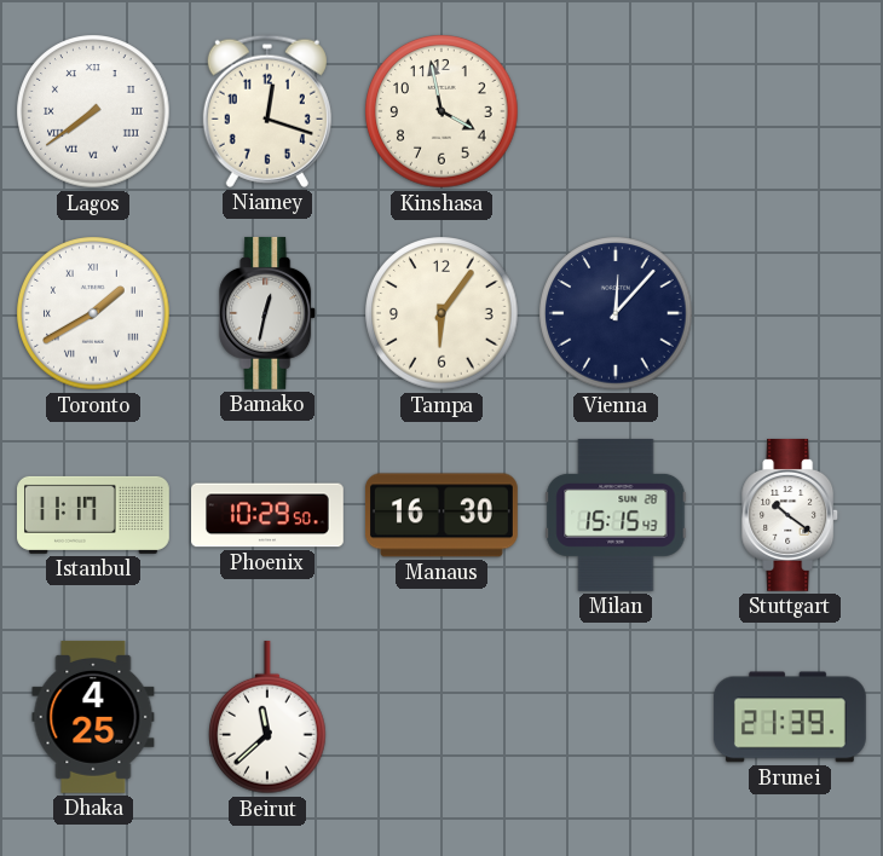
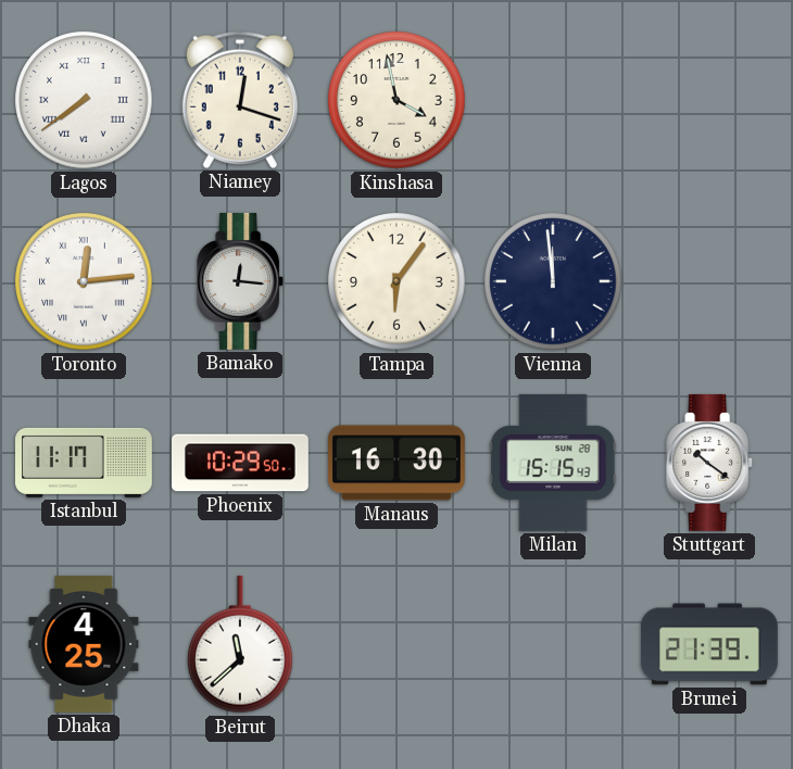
Toronto: 1:40 -> 12:14
Bamako: 12:32 -> 12:16
Vienna: 12:07 -> 11:59
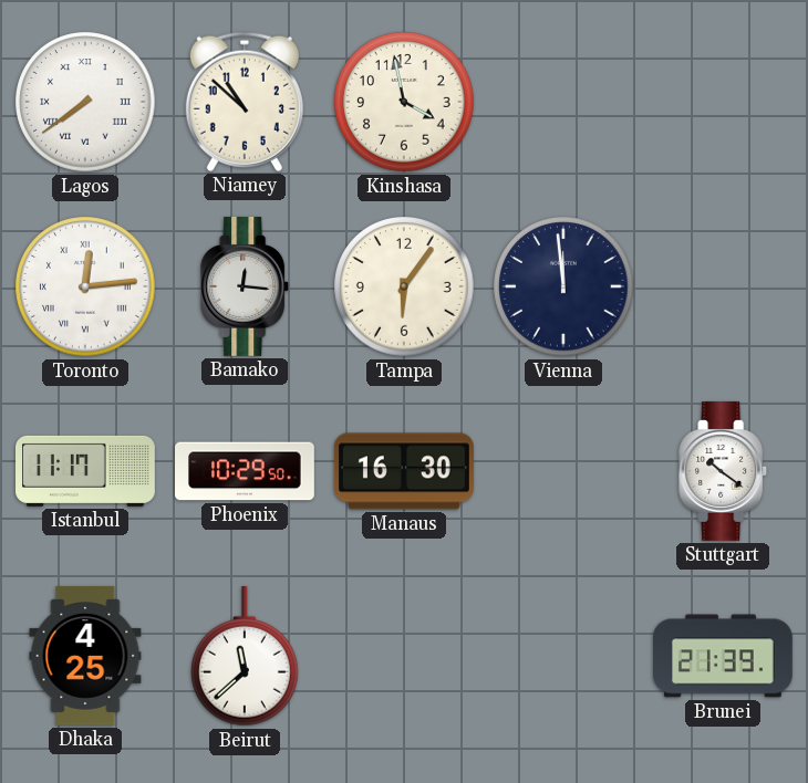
Niamey: 12:18 -> 10:52
Milan: 15:15 -> none
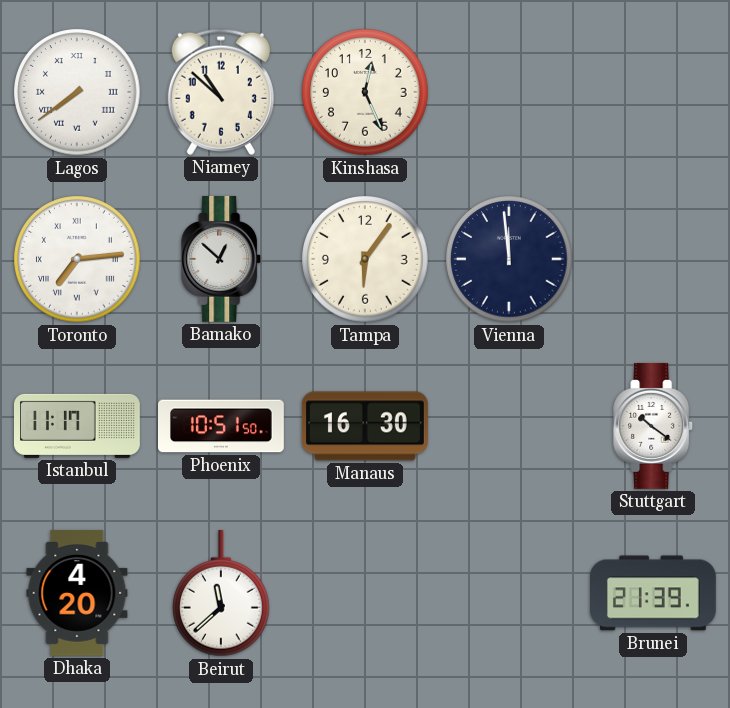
Kinshasa: 3:58 -> 12:26
Toronto: 12:14 -> 7:14
Bamako: 12:16 -> 12:52
Phoenix: 10:29 -> 10:51
Dhaka: 4:25 -> 4:20
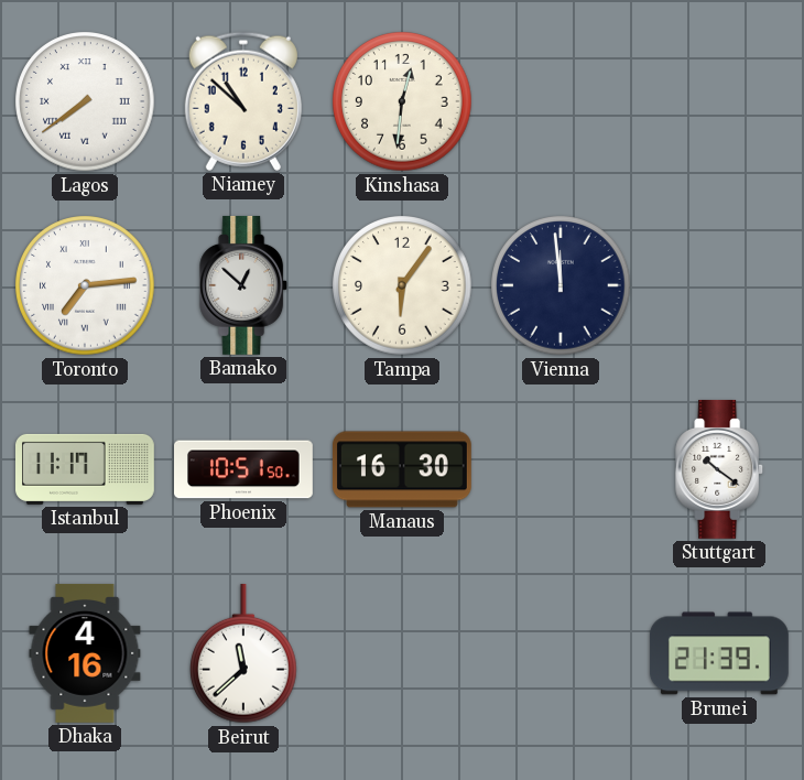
Kinshasa: 12:26 -> 12:31
Dhaka: 4:20 -> 4:16
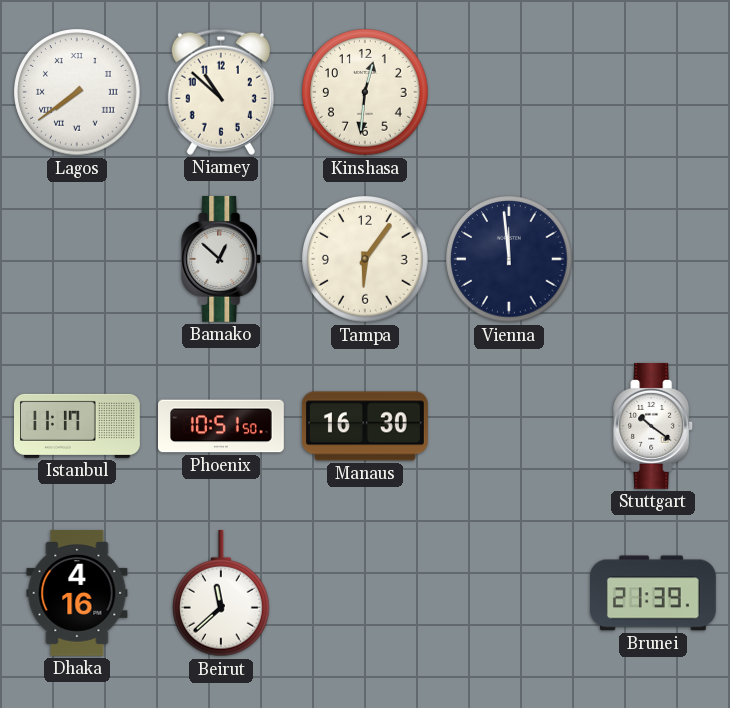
Toronto: 7:14 -> none
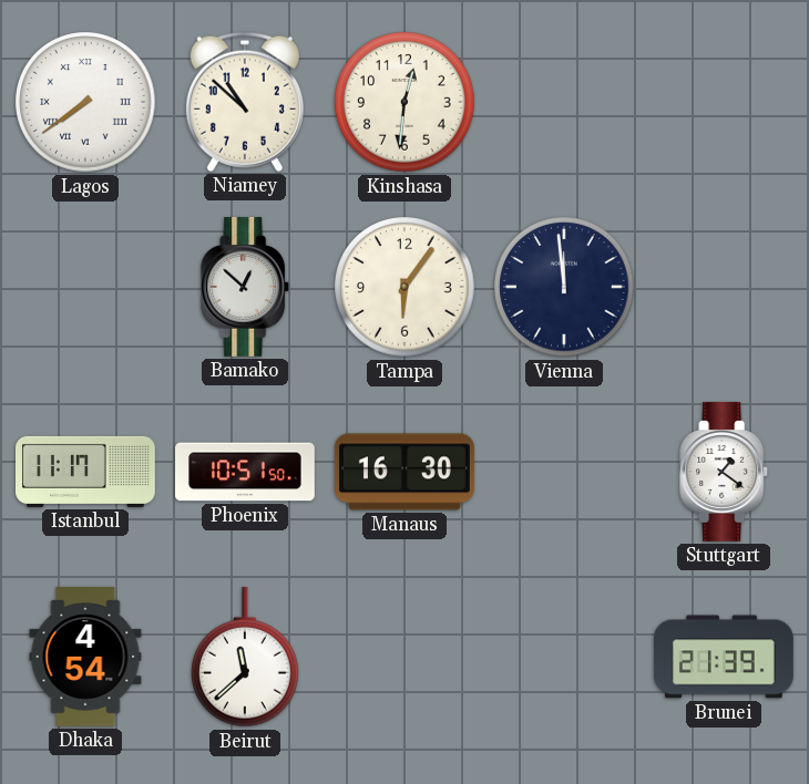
Stuttgart: 10:21 -> 1:21
Dhaka: 4:16 -> 4:54
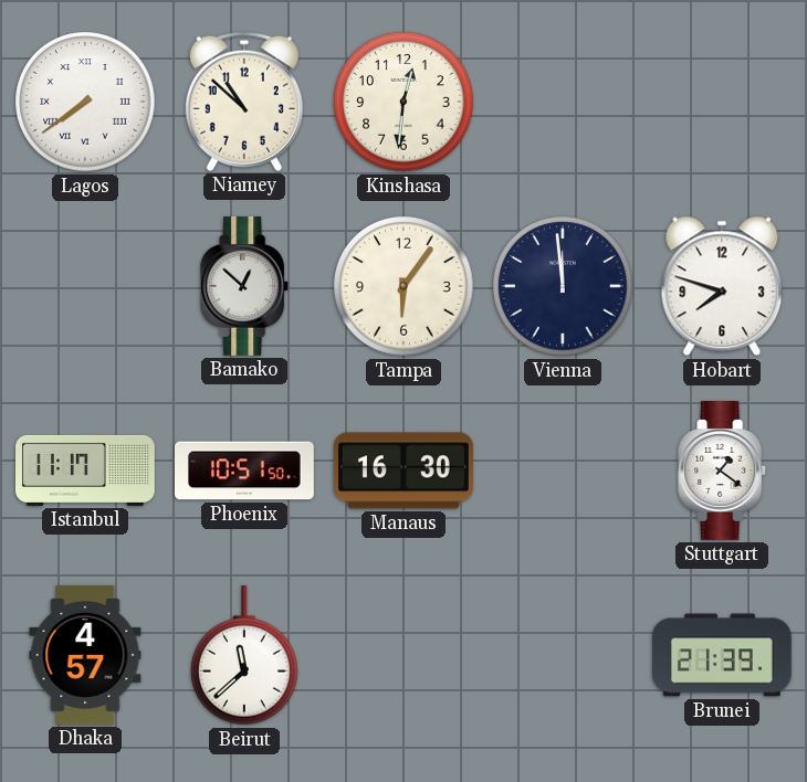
Hobart: none -> 7:48
Dhaka: 4:54 -> 4:57
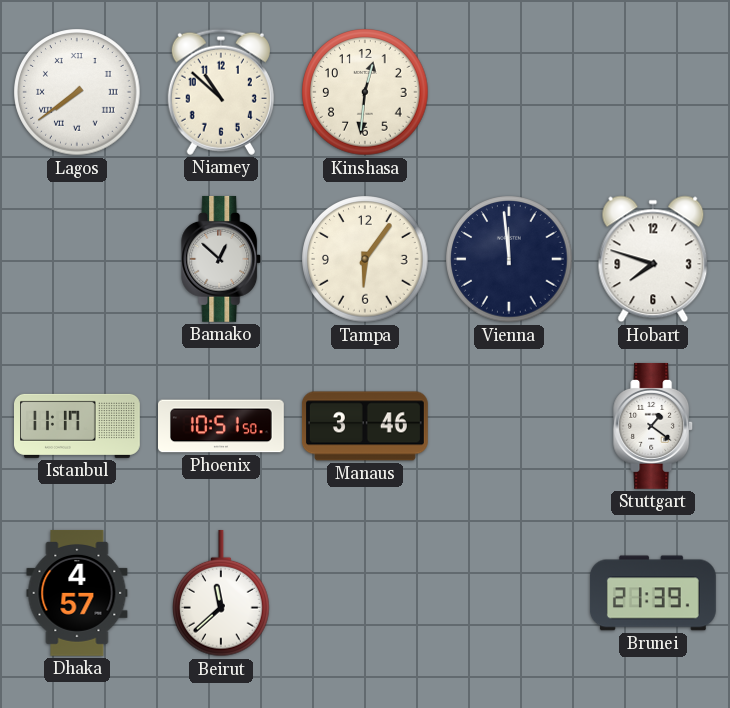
Manaus: 16:30 -> 3:46
